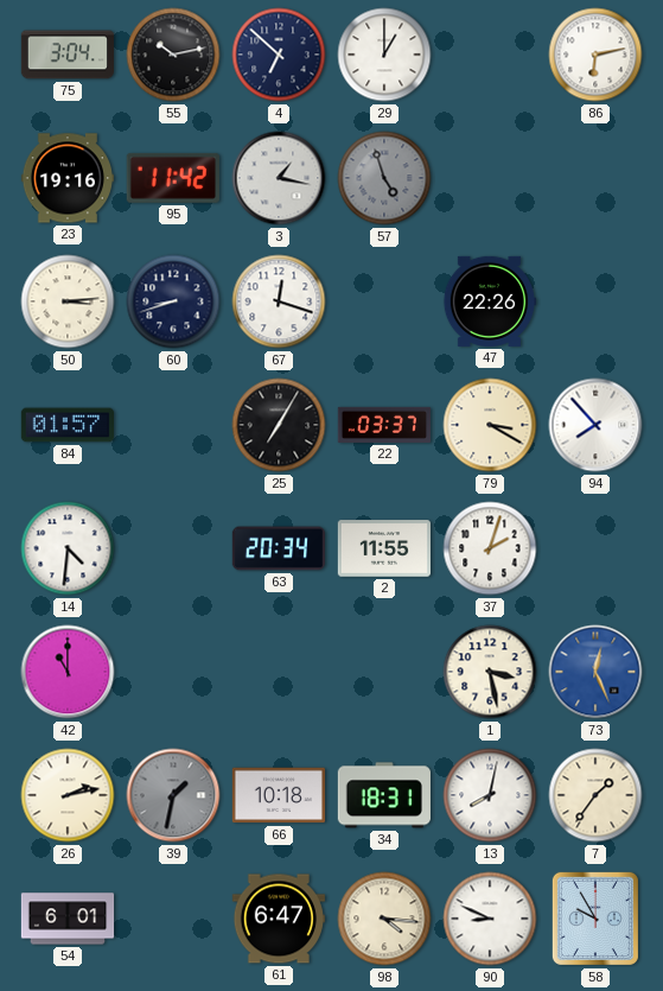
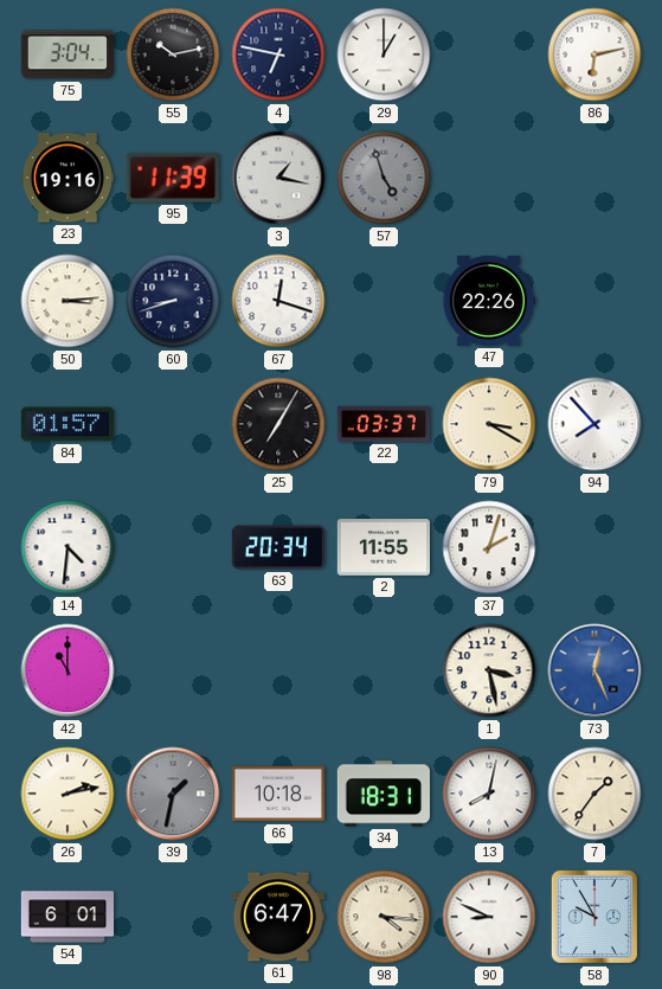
4: 6:52 -> 6:47
95: 11:42 -> 11:39
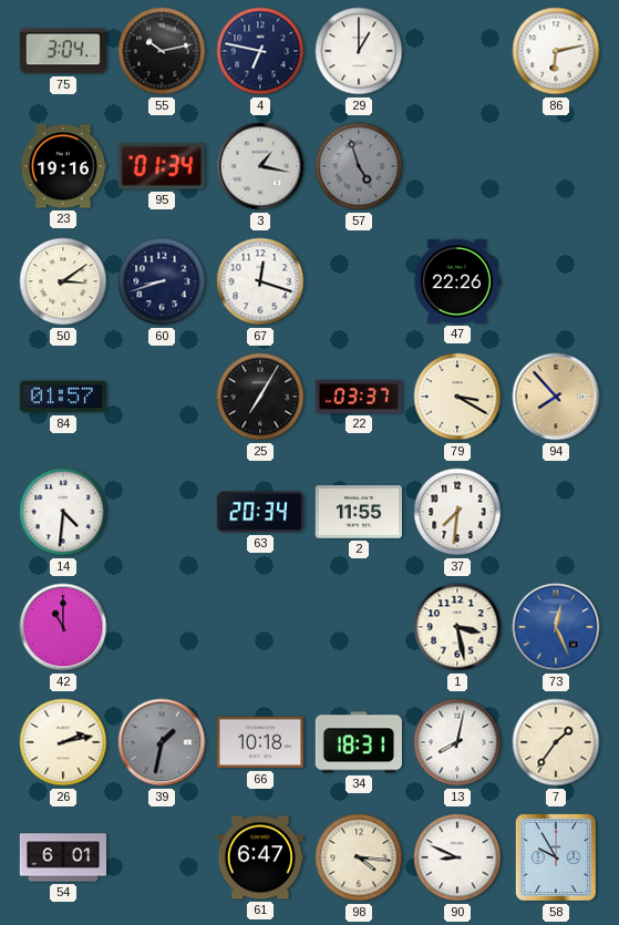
95: 11:39 -> 01:34
50: 3:14 -> 3:09
94 dial: white -> champagne
37: 2:03 -> 7:31
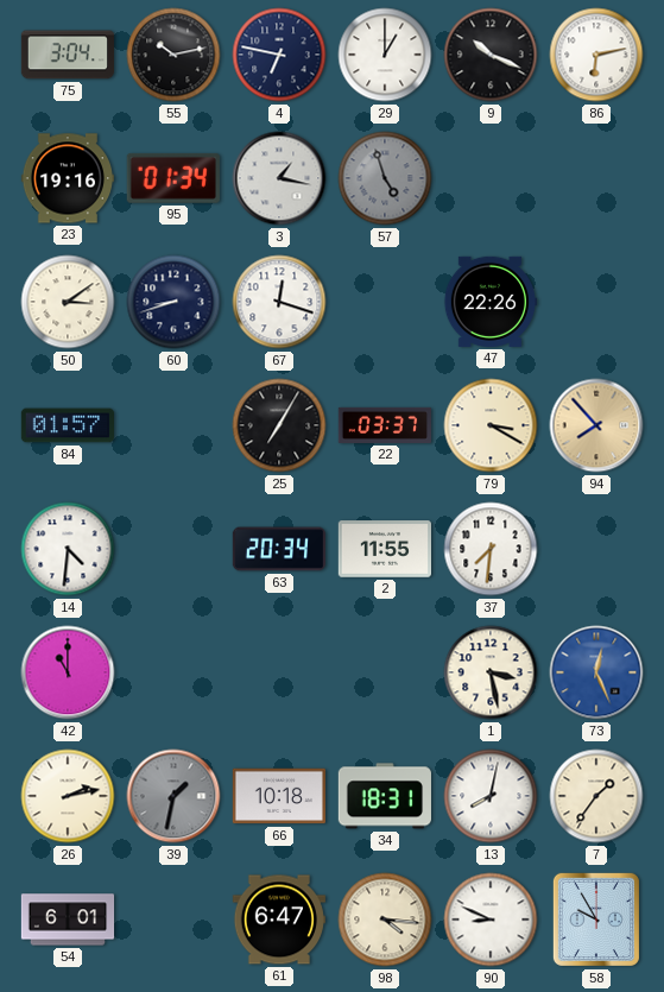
9: none -> 10:19
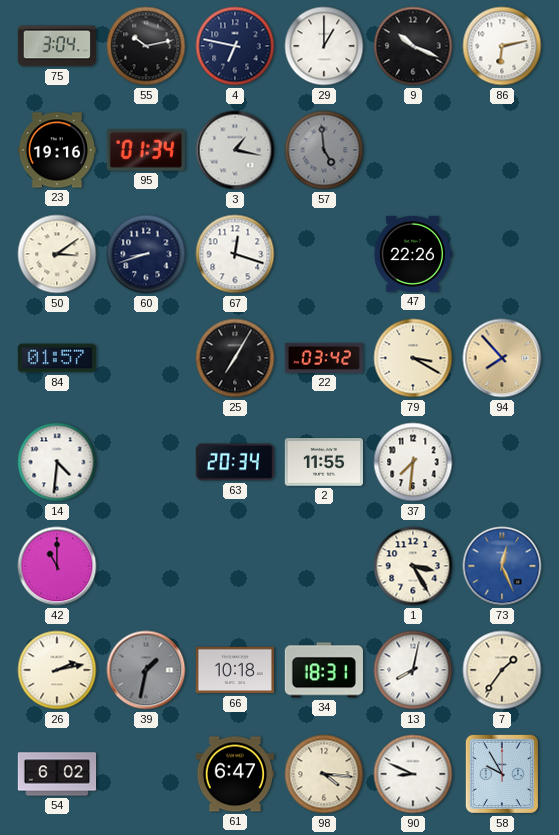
57: 4:57 -> 4:59
22: 03:37 -> 03:42
1: 3:28 -> 3:25
54: 6:01 -> 6:02
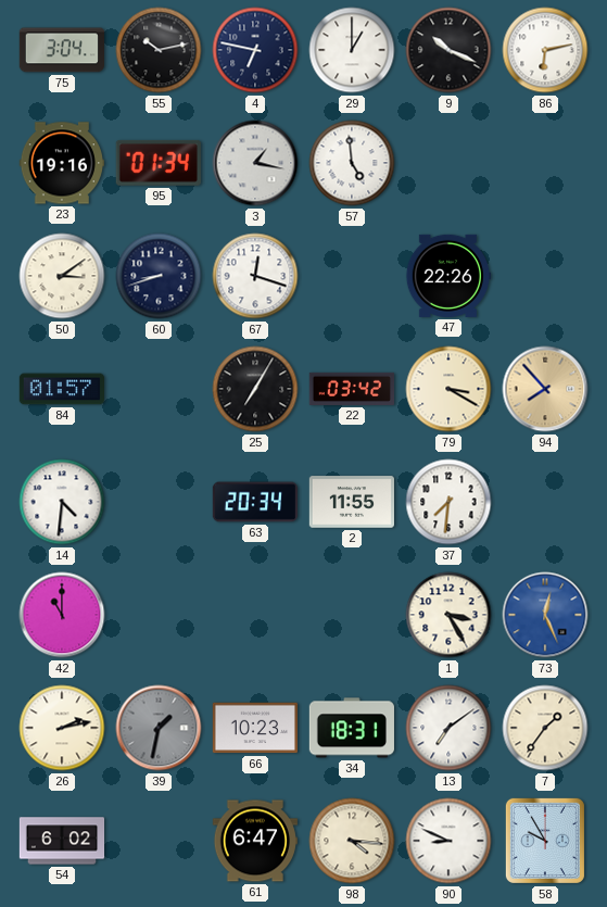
57 dial: grey -> white
66: 10:18 -> 10:23
13: 8:02 -> 7:09
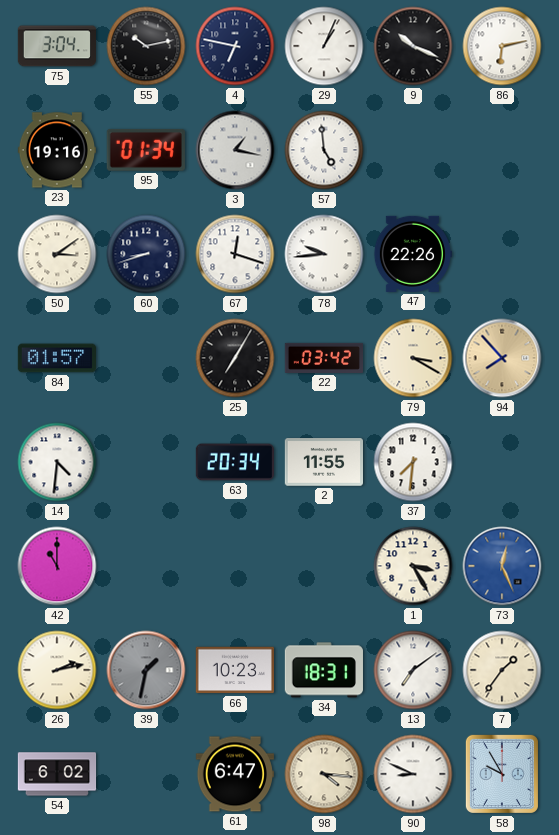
29: 1:00 -> 1:04
78: none -> 9:44
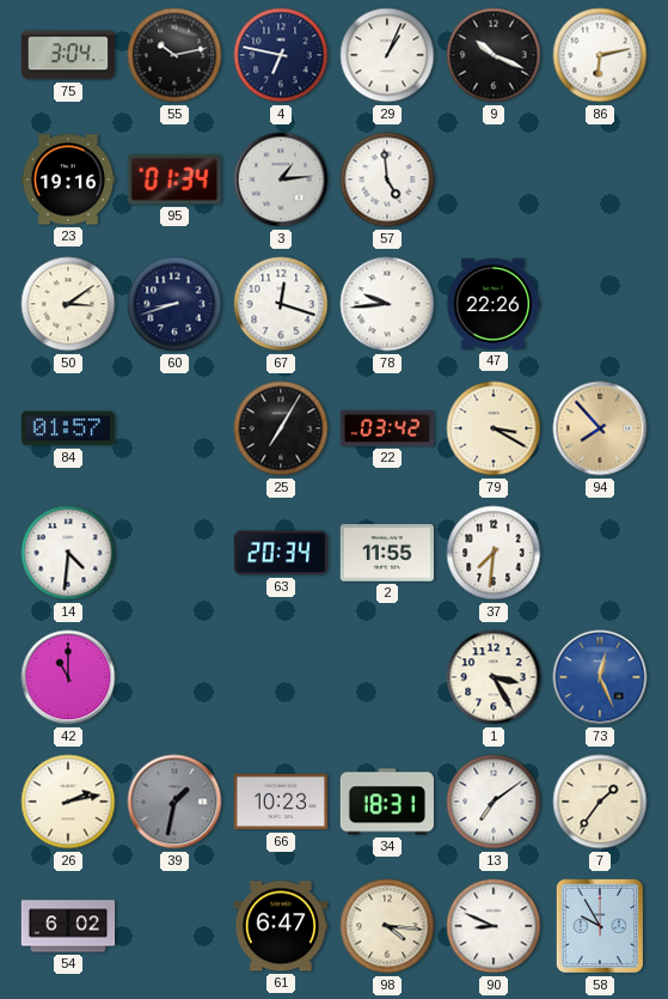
3: 1:17 -> 1:14
